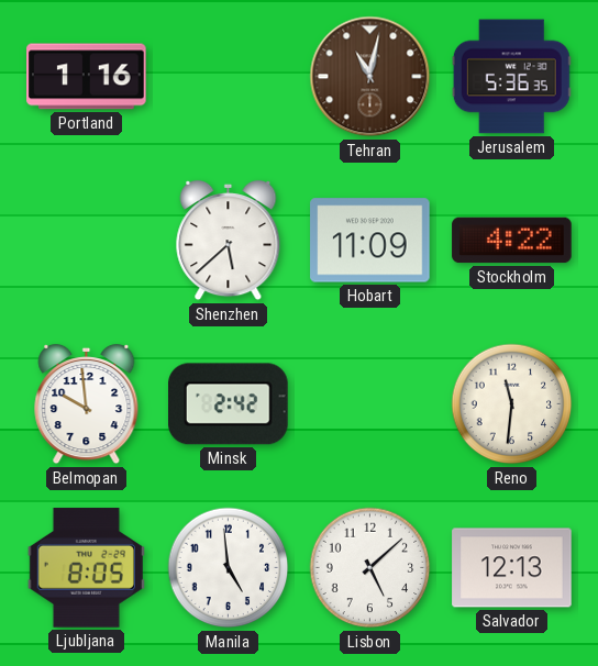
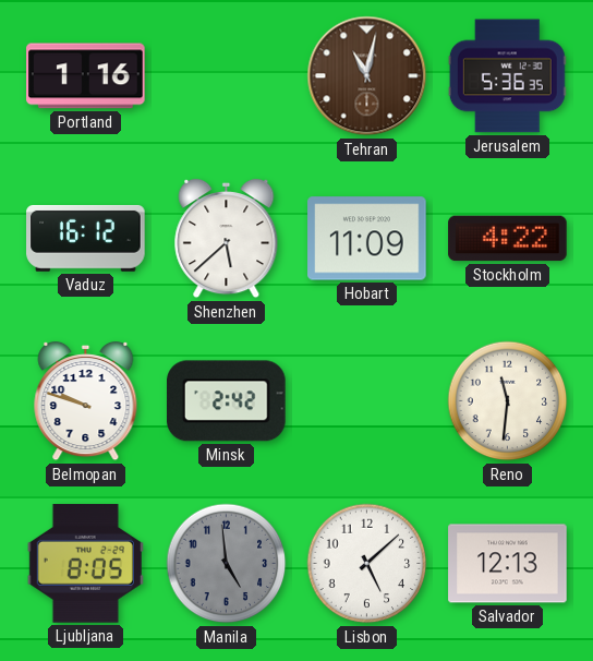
Vaduz: none -> 16:12
Belmopan: 9:59 -> 9:48
Manila dial: white -> grey
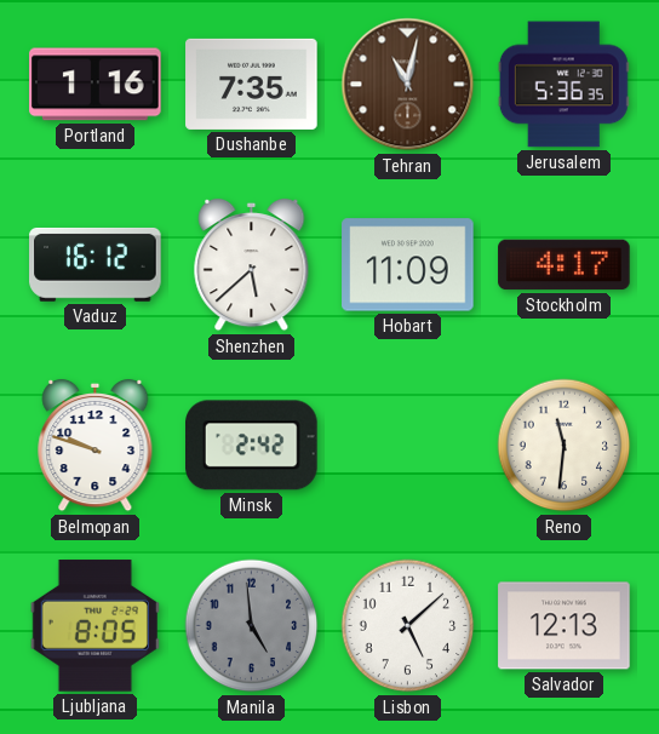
Dushanbe: none -> 7:35
Stockholm: 4:22 -> 4:17
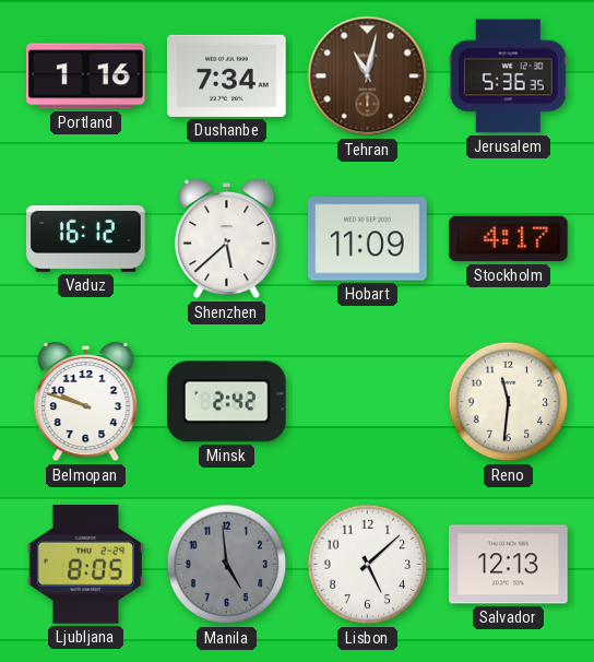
Dushanbe: 7:35 -> 7:34
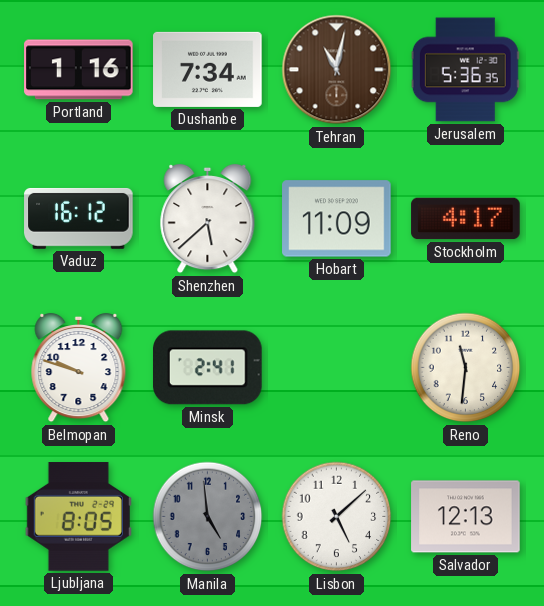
Minsk: 2:42 -> 2:41
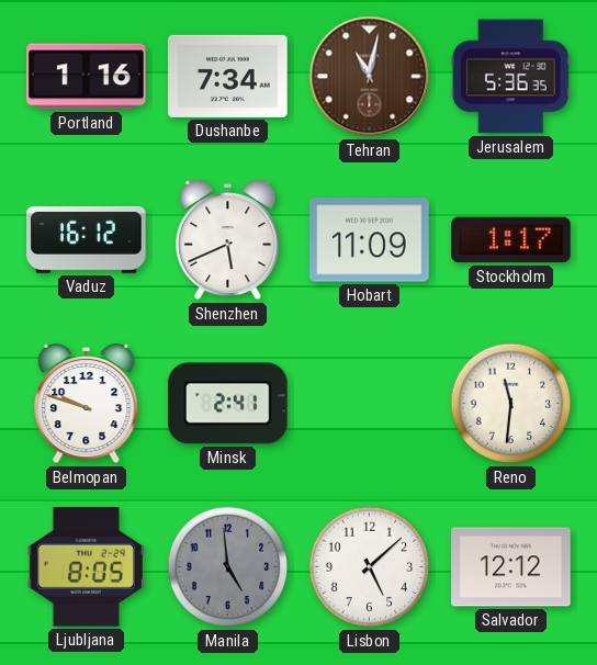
Shenzhen: 5:38 -> 5:41
Stockholm: 4:17 -> 1:17
Salvador: 12:13 -> 12:12
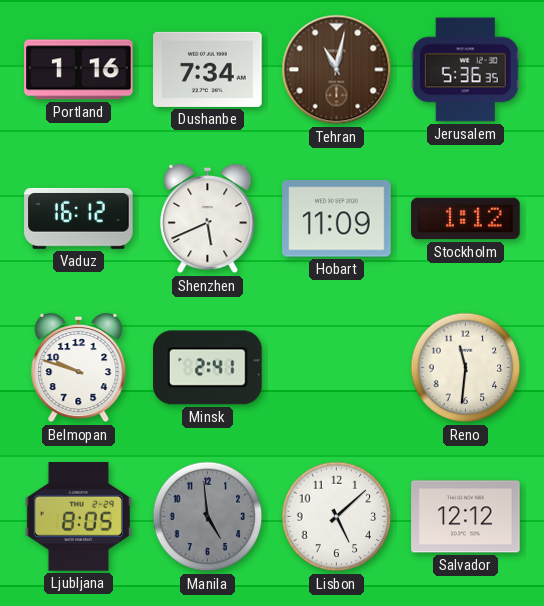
Stockholm: 1:17 -> 1:12
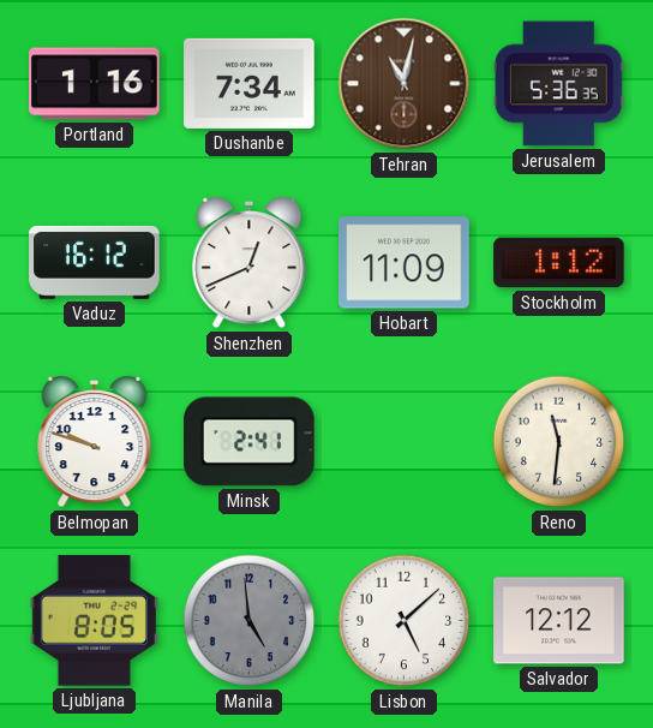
Shenzhen: 5:41 -> 12:41
